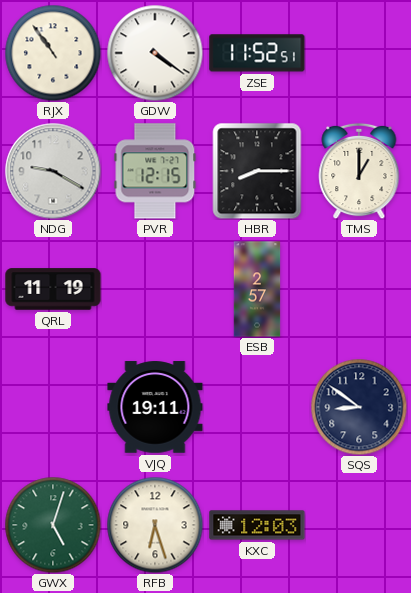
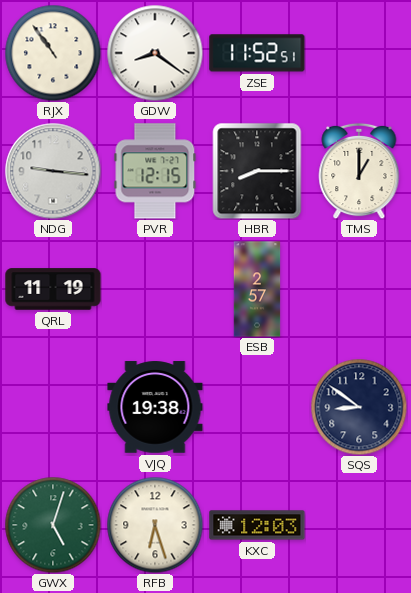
GDW: 4:21 -> 8:21
NDG: 9:20 -> 9:16
VJQ: 19:11 -> 19:38
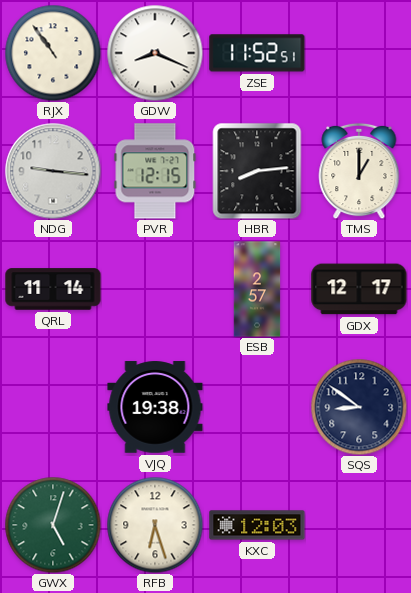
GDW: 8:21 -> 8:19
HBR: 8:15 -> 8:14
QRL: 11:19 -> 11:14
GDX: none -> 12:17
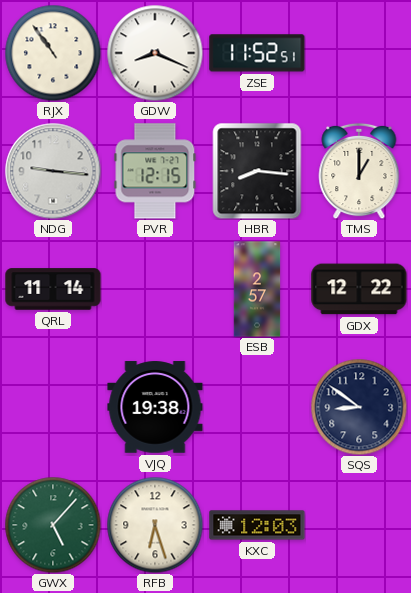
HBR: 8:14 -> 8:16
GDX: 12:17 -> 12:22
GWX: 5:03 -> 5:07
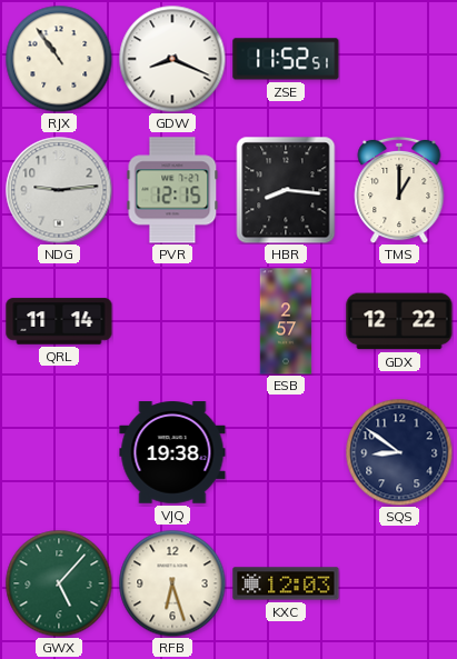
NDG: 9:16 -> 9:14
